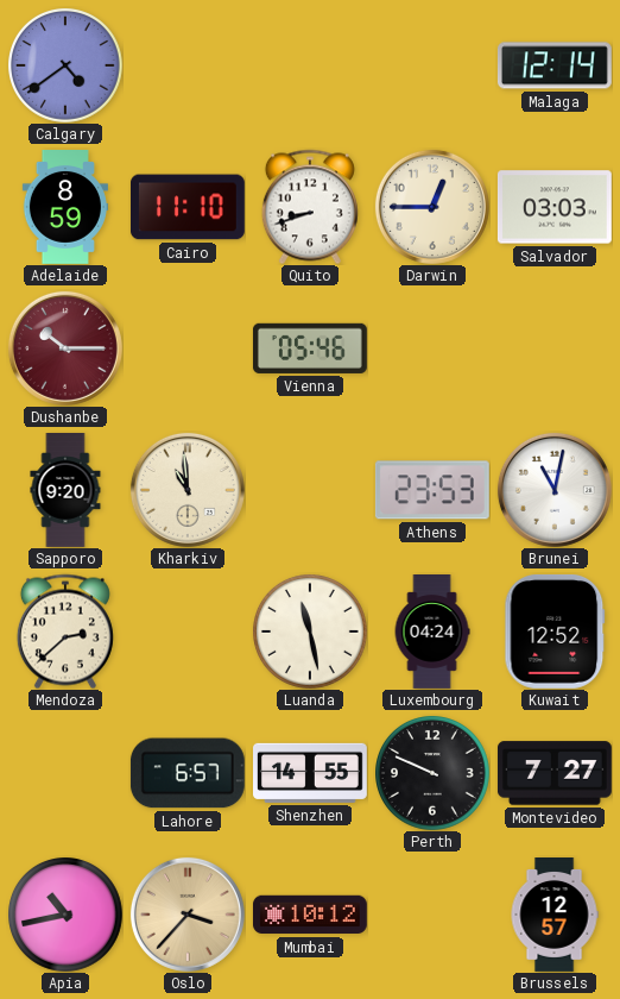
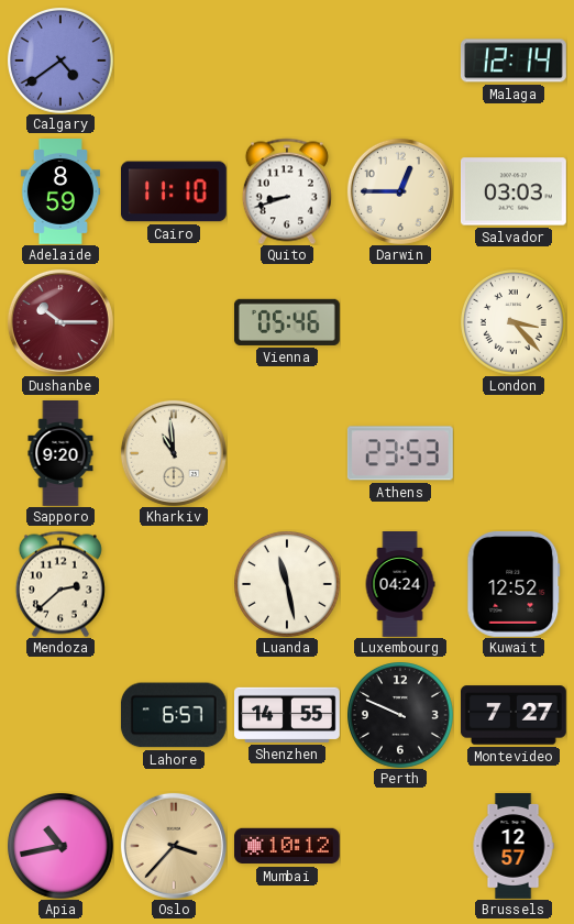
London: none -> 3:23
Brunei: 11:02 -> none
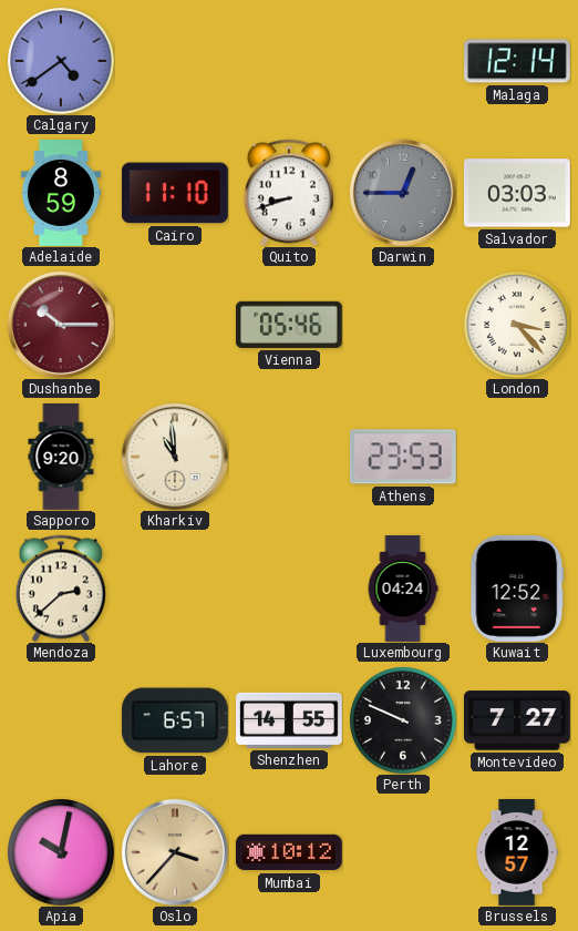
Darwin dial: cream -> grey
Luanda: 11:28 -> none
Apia: 10:43 -> 10:02
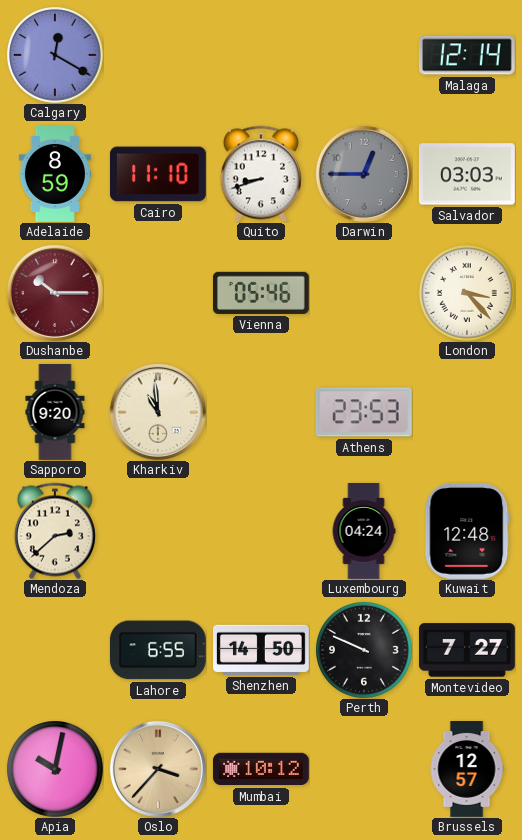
Calgary: 4:39 -> 12:20
Kuwait: 12:52 -> 12:48
Lahore: 6:57 -> 6:55
Shenzhen: 14:55 -> 14:50
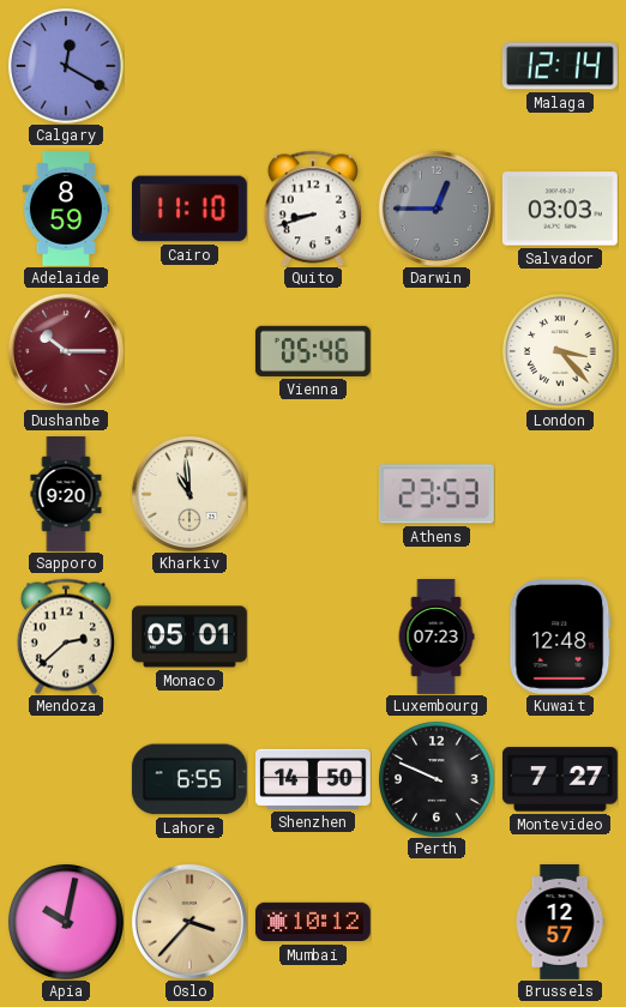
Monaco: none -> 05:01
Luxembourg: 04:24 -> 07:23
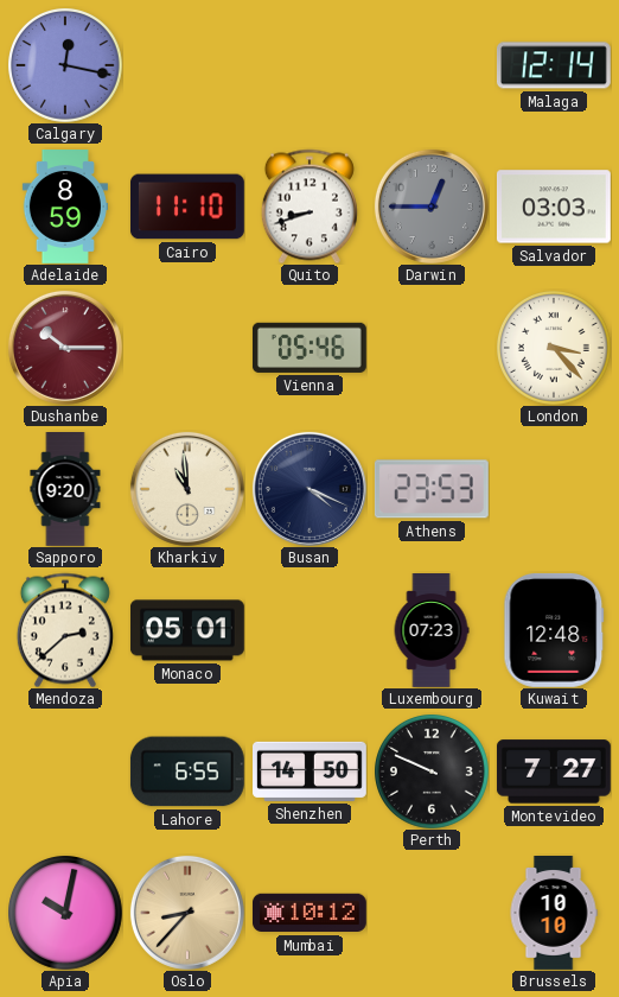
Calgary: 12:20 -> 12:17
Busan: none -> 4:19
Oslo: 3:37 -> 8:37
Brussels: 12:57 -> 10:10
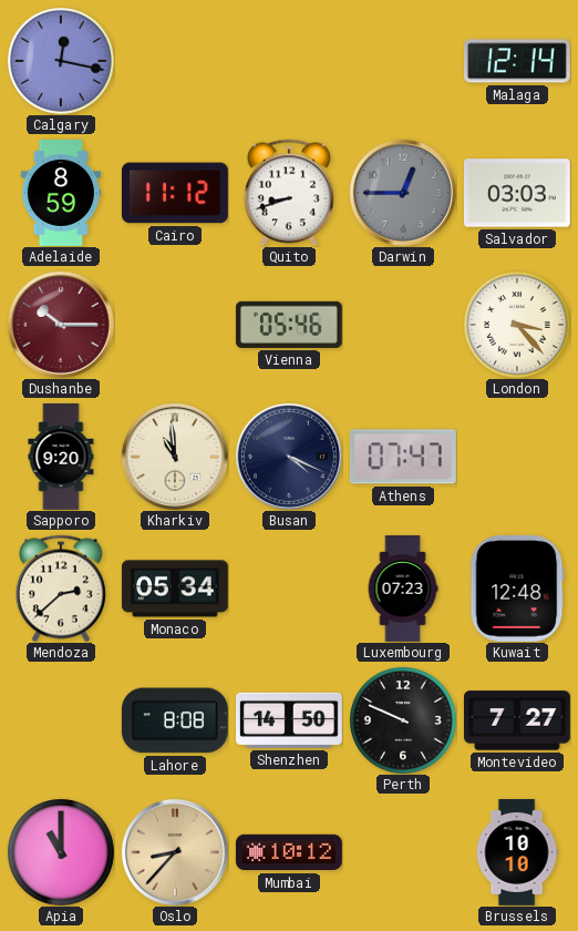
Cairo: 11:10 -> 11:12
Athens: 23:53 -> 07:47
Monaco: 05:01 -> 05:34
Lahore: 6:55 -> 8:08
Apia: 10:02 -> 11:00
